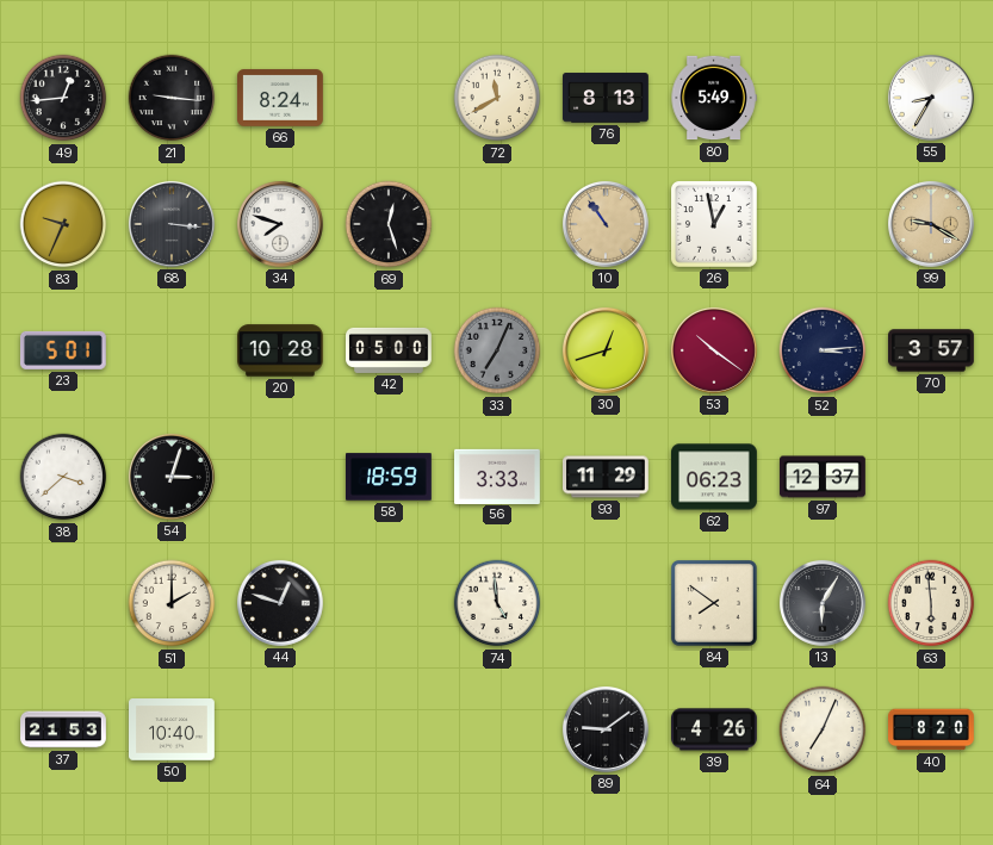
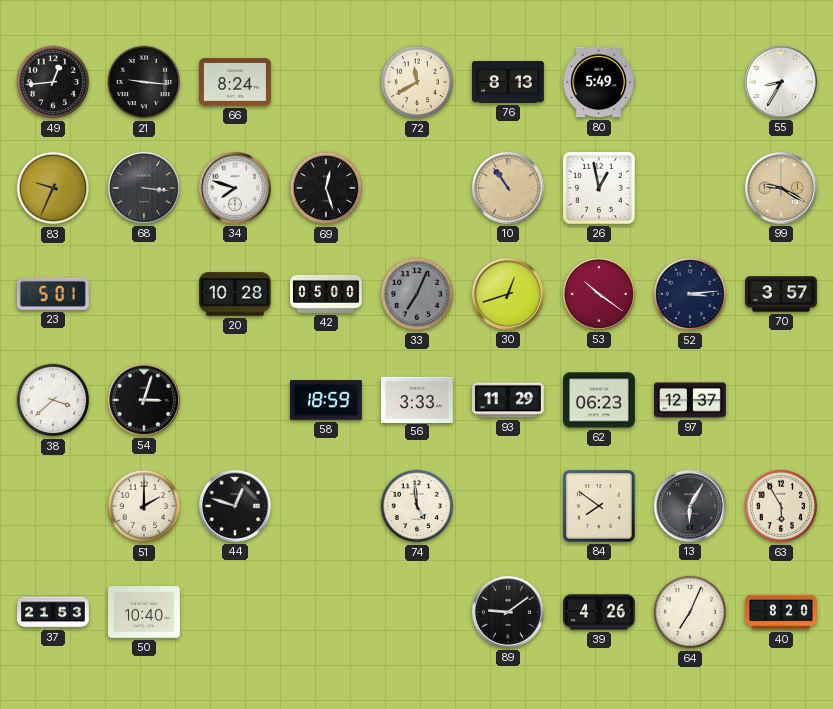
63: 5:59 -> 5:55
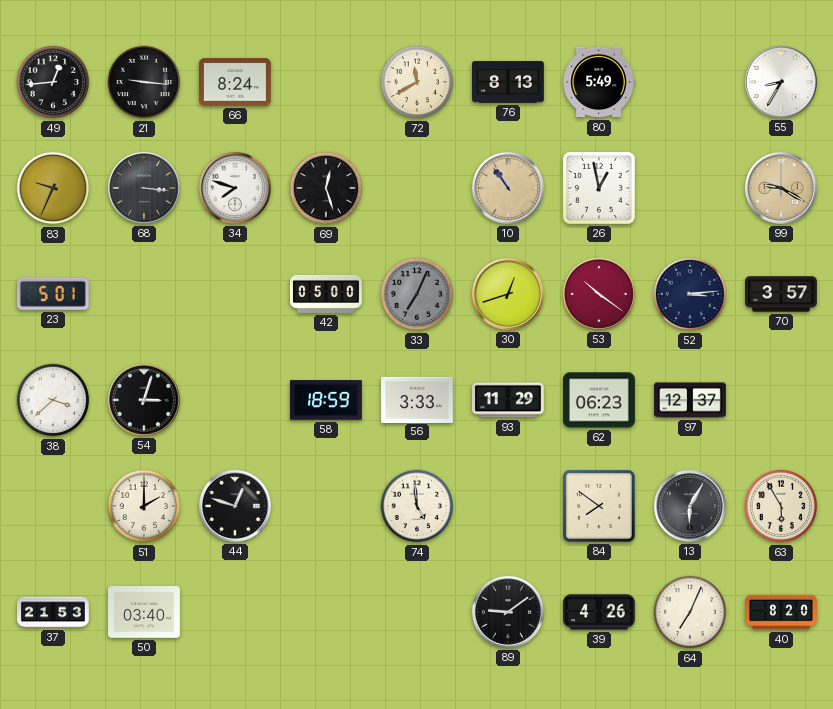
20: 10:28 -> none
50: 10:40 -> 03:40
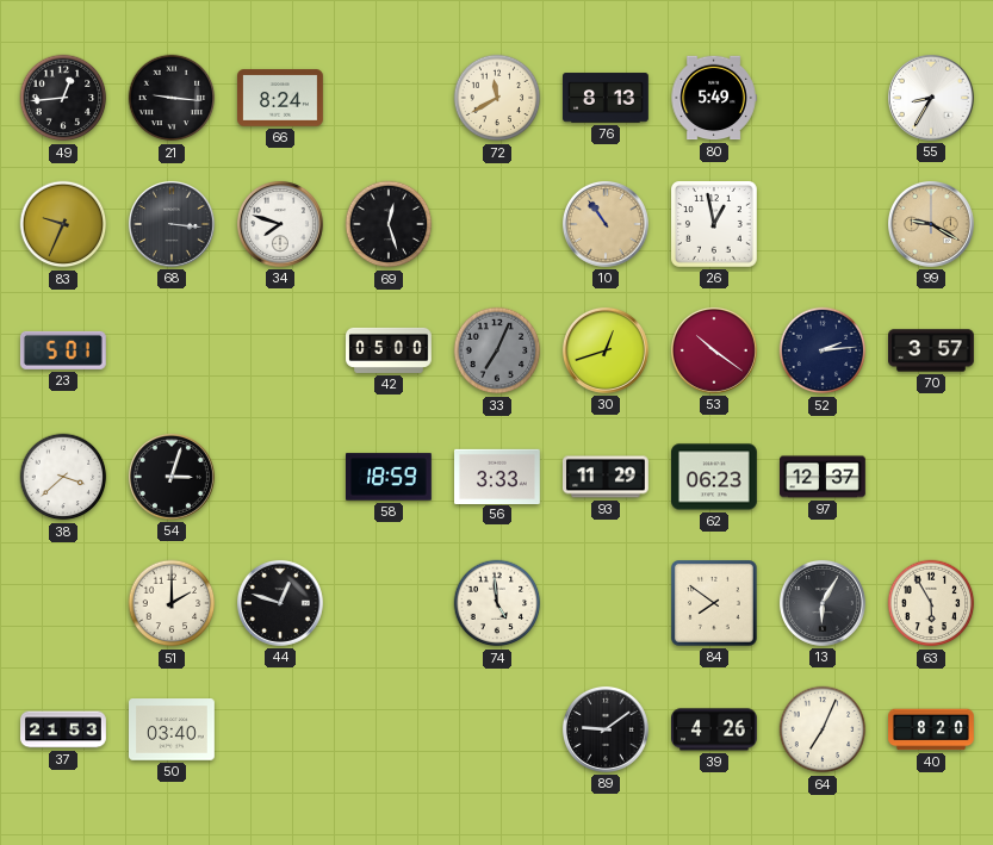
52: 3:14 -> 2:14
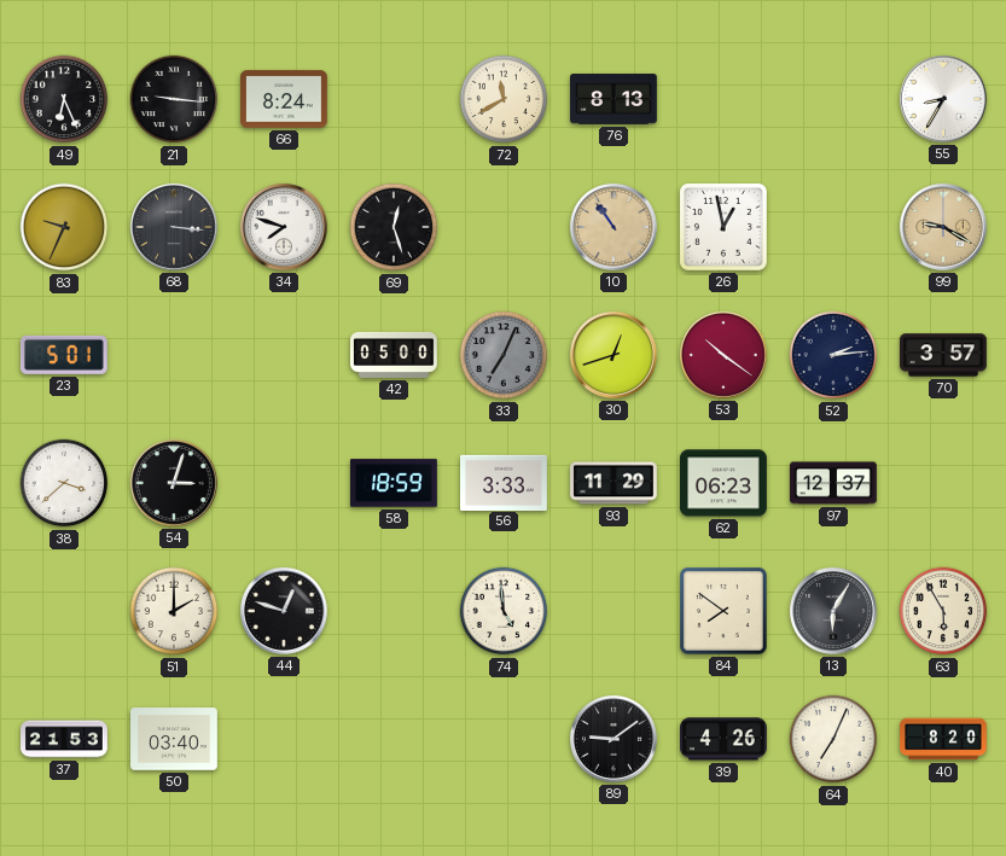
49: 12:44 -> 6:26
80: 5:49 -> none
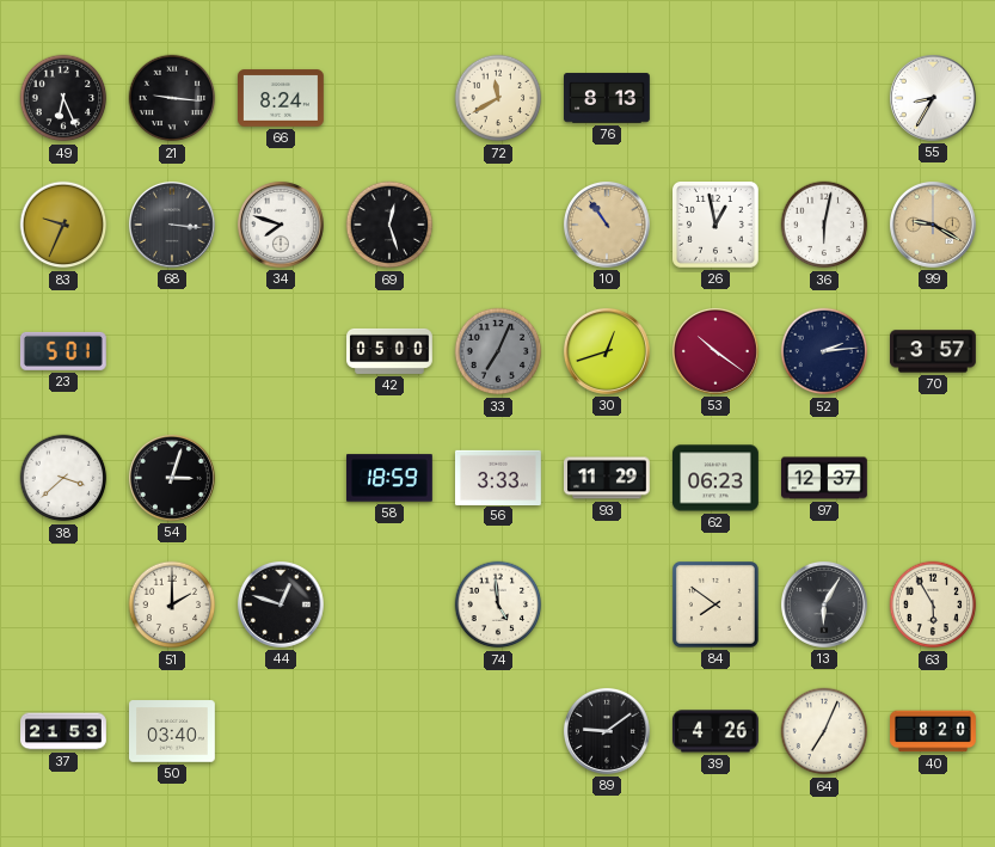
36: none -> 6:02
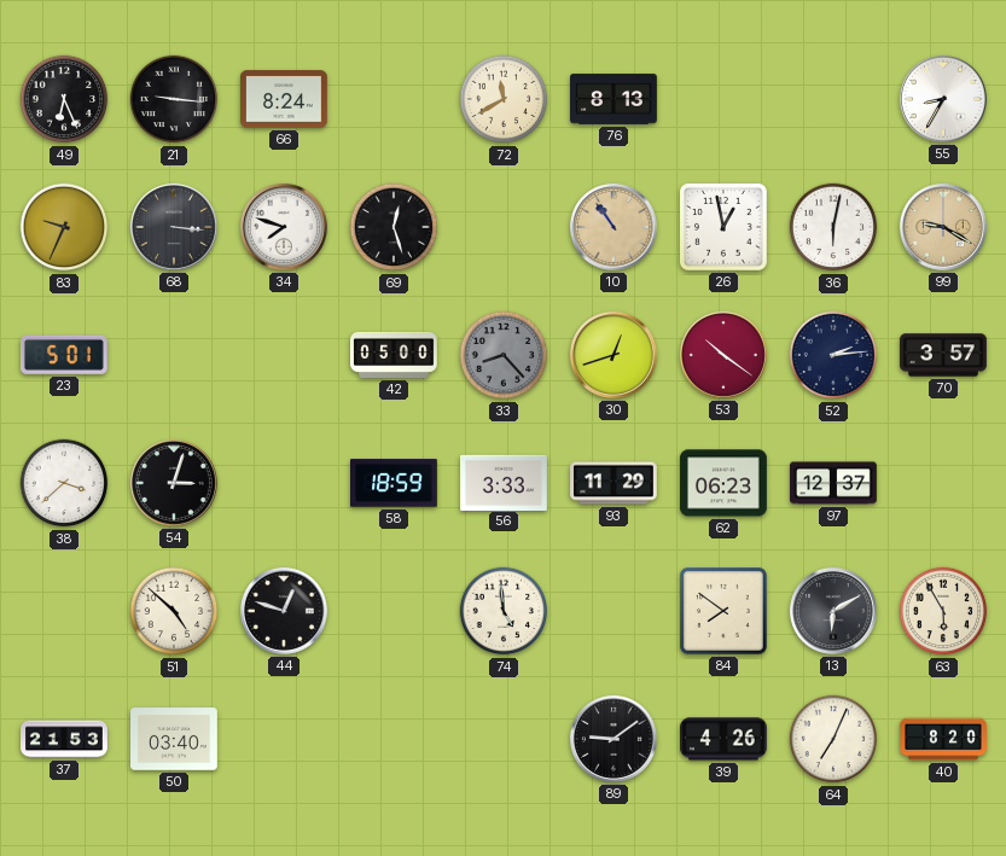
33: 7:04 -> 8:23
51: 2:00 -> 4:52
13: 6:05 -> 6:10
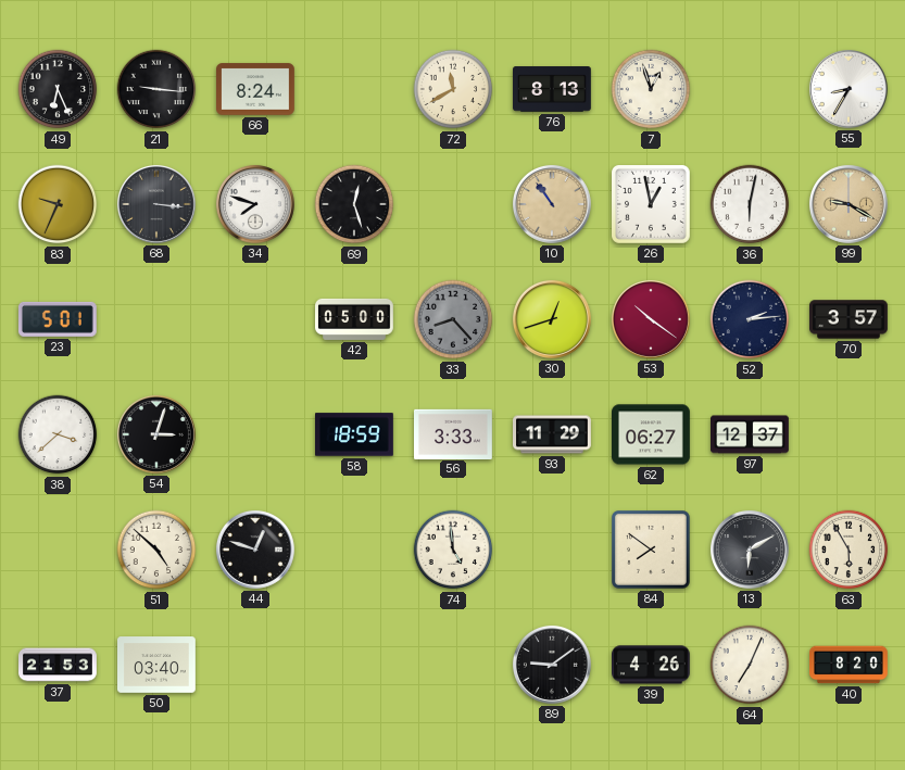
7: none -> 12:57
62: 06:23 -> 06:27
